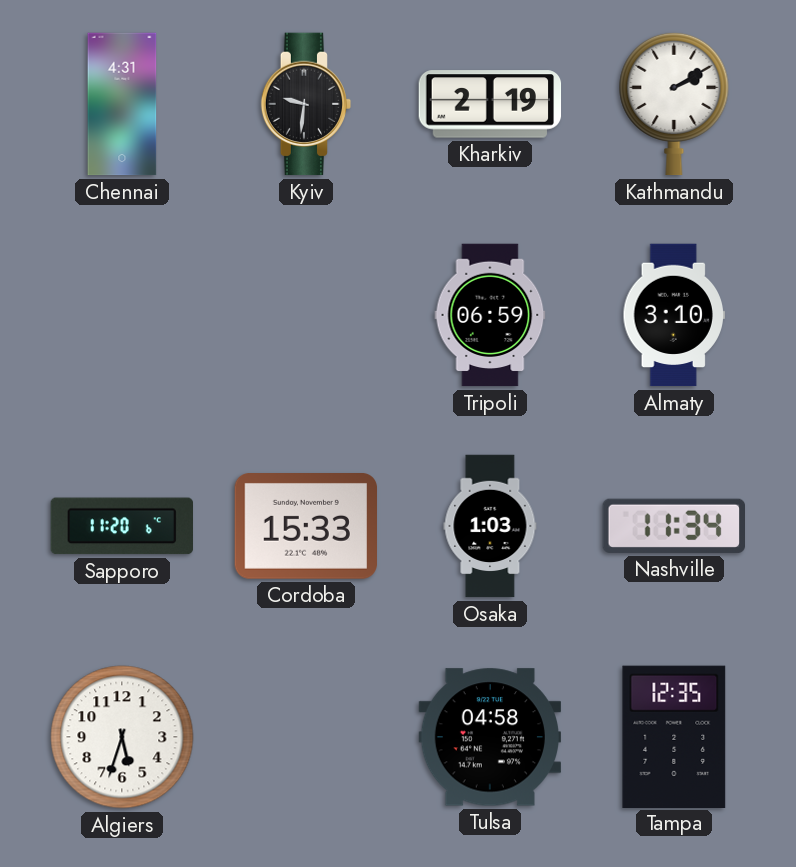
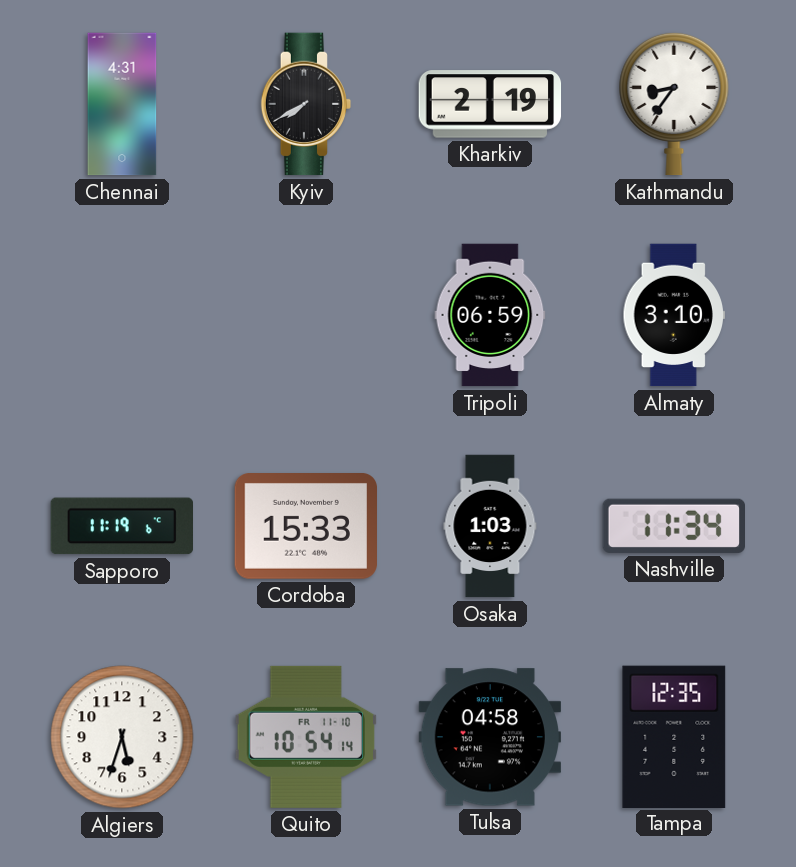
Kyiv: 9:31 -> 7:40
Kathmandu: 2:10 -> 8:36
Sapporo: 11:20 -> 11:19
Quito: none -> 10:54
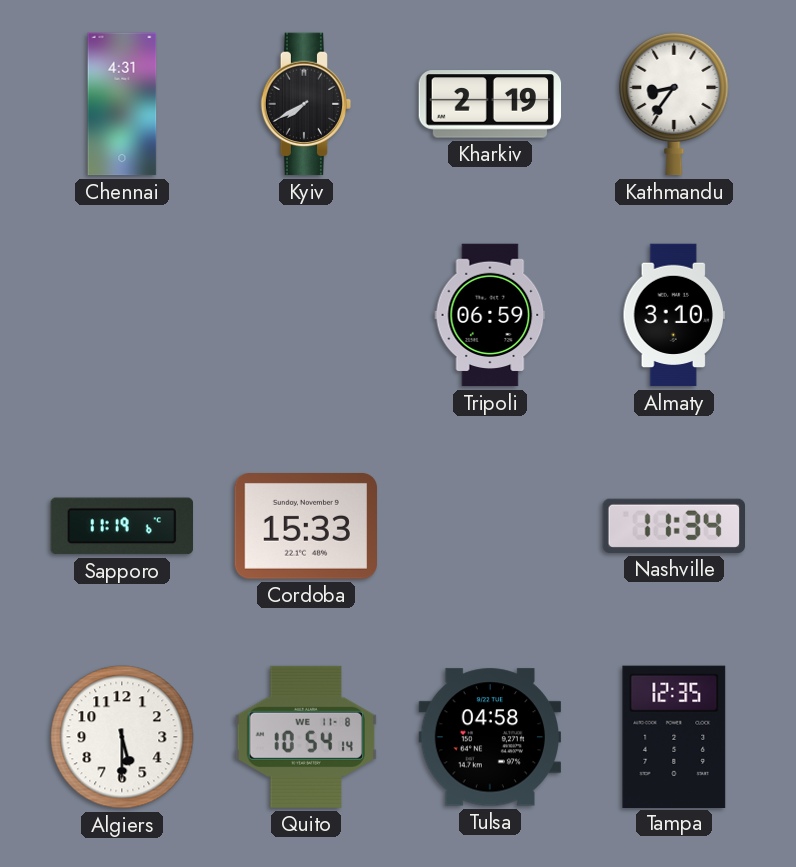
Osaka: 1:03 -> none
Algiers: 5:33 -> 5:30
Quito date: FR 11-10 -> WE 11-8
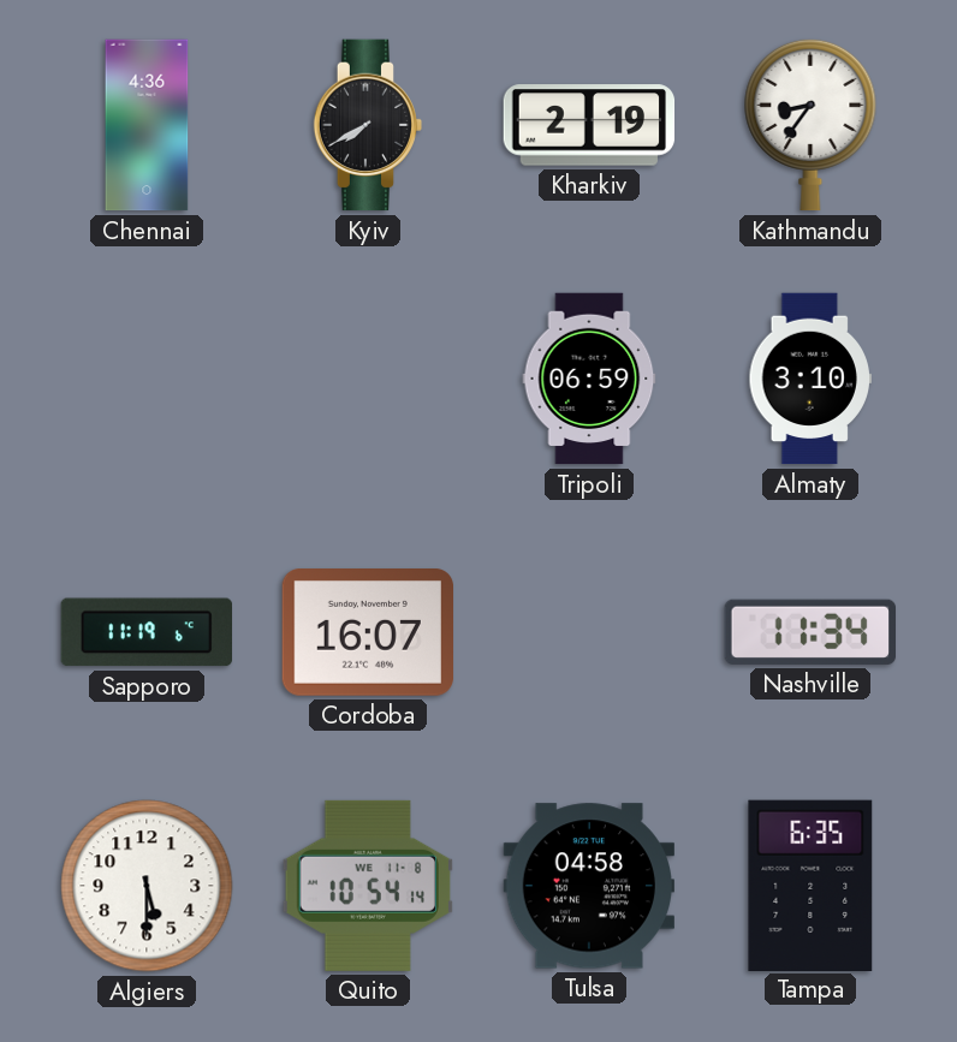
Chennai: 4:31 -> 4:36
Cordoba: 15:33 -> 16:07
Tampa: 12:35 -> 6:35
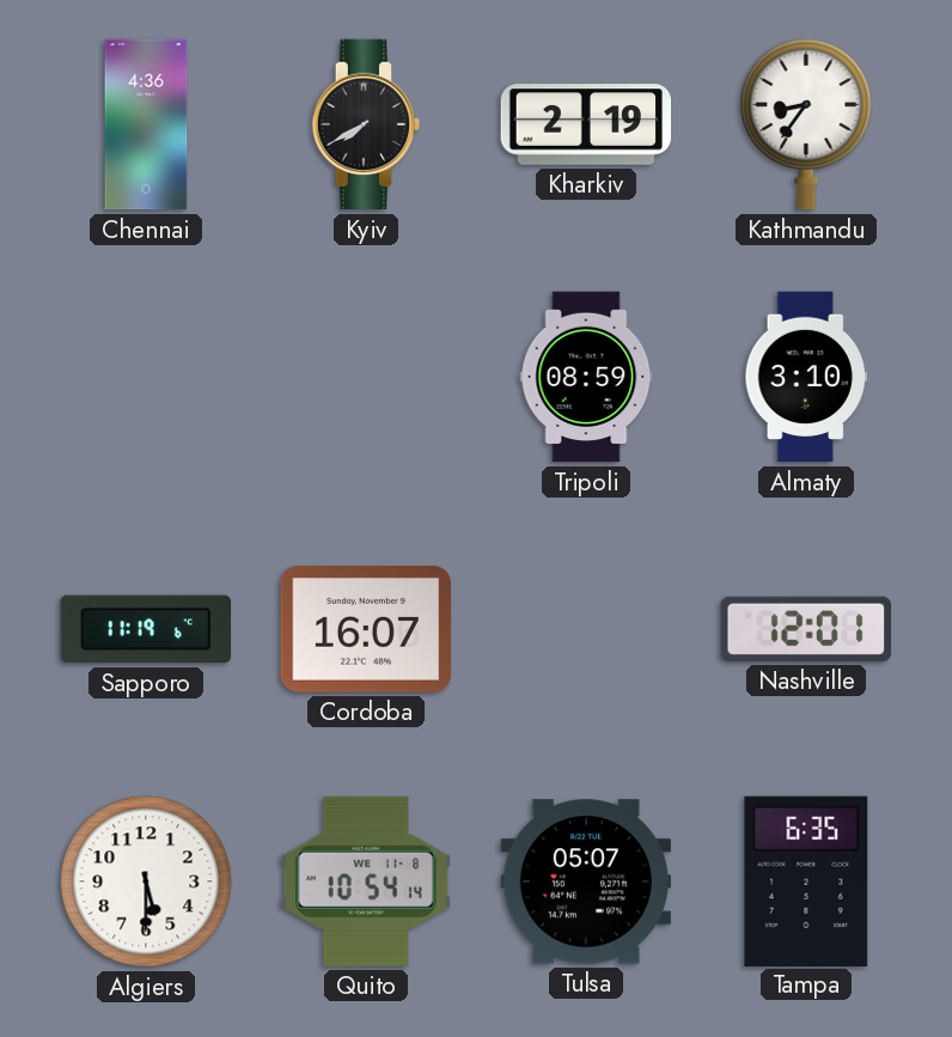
Tripoli: 06:59 -> 08:59
Nashville: 11:34 -> 12:01
Tulsa: 04:58 -> 05:07
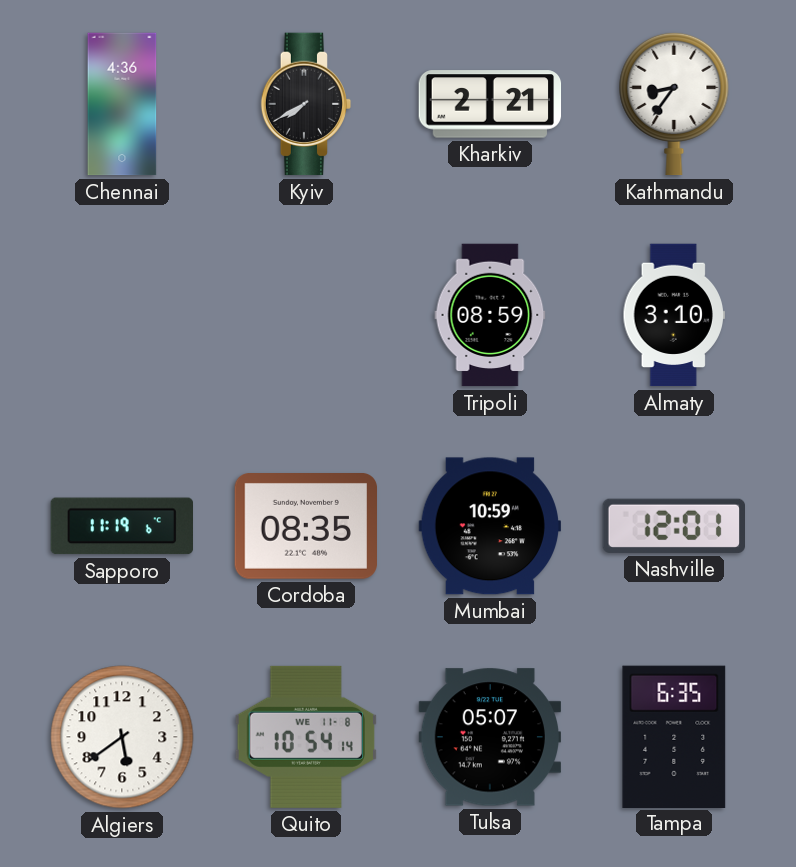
Kharkiv: 2:19 -> 2:21
Cordoba: 16:07 -> 08:35
Mumbai: none -> 10:59
Algiers: 5:30 -> 5:39
